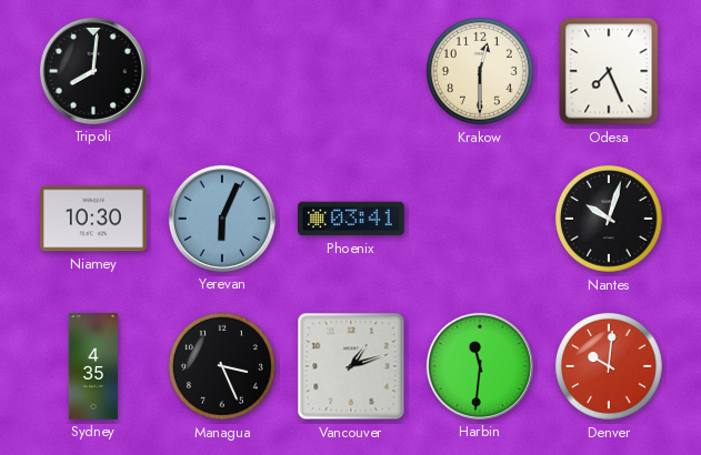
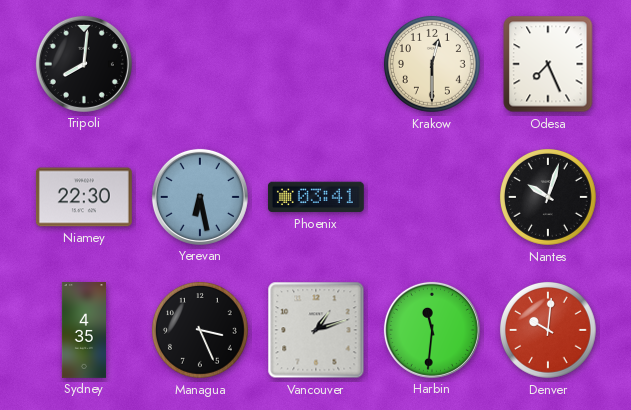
Niamey: 10:30 -> 22:30
Yerevan: 6:04 -> 6:28
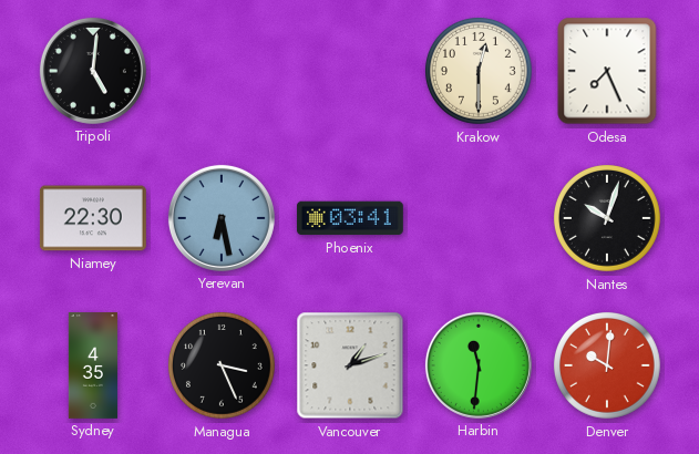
Tripoli: 8:01 -> 5:01
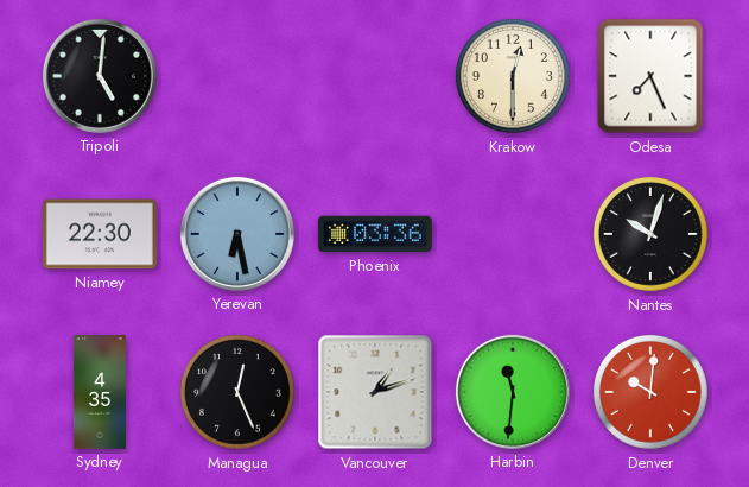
Phoenix: 03:41 -> 03:36
Managua: 3:26 -> 12:26
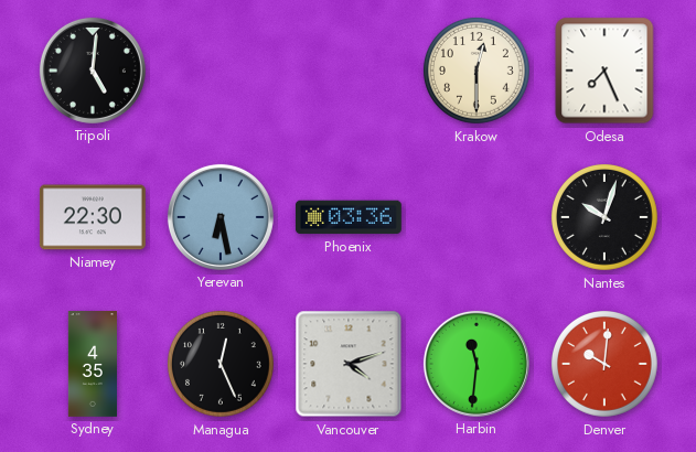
Vancouver: 1:12 -> 4:12
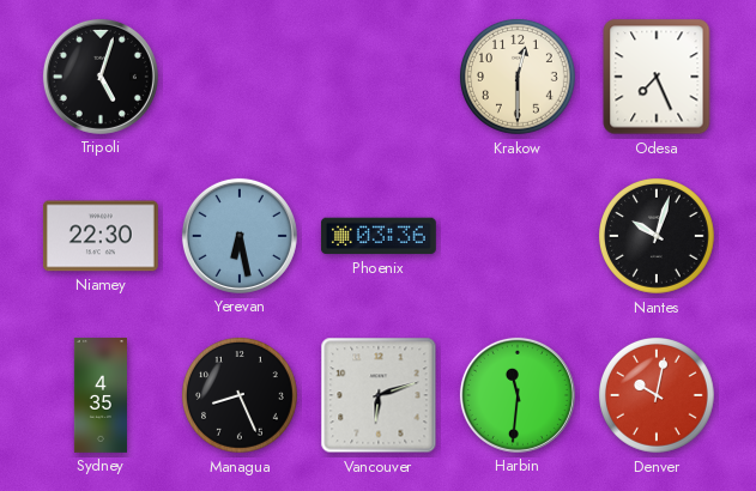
Tripoli: 5:01 -> 5:03
Managua: 12:26 -> 8:26
Vancouver: 4:12 -> 6:12
Denver: 10:01 -> 10:02
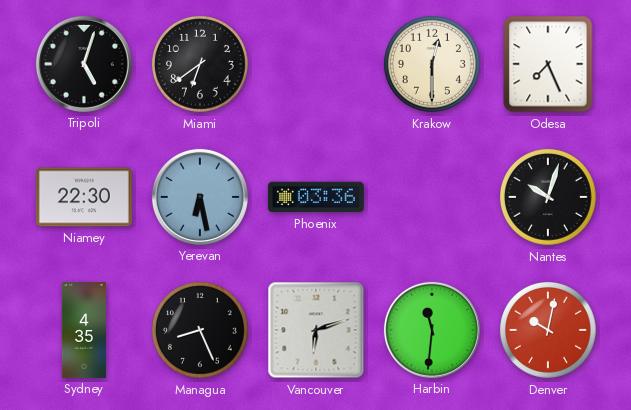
Miami: none -> 6:39
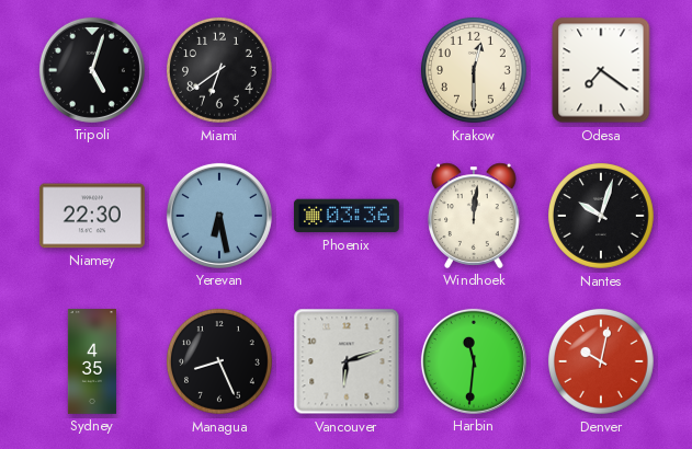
Odesa: 7:26 -> 7:21
Windhoek: none -> 12:01
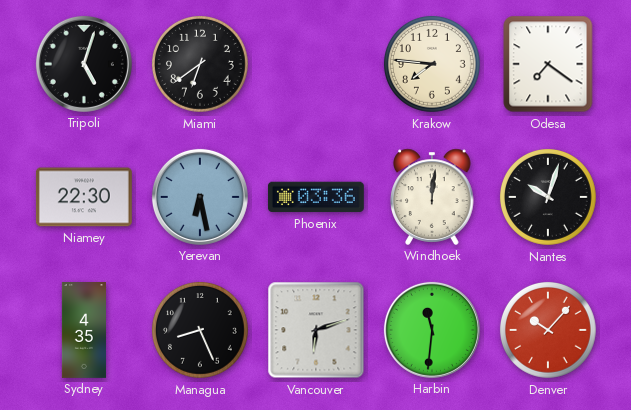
Krakow: 12:30 -> 7:46
Denver: 10:02 -> 10:07
